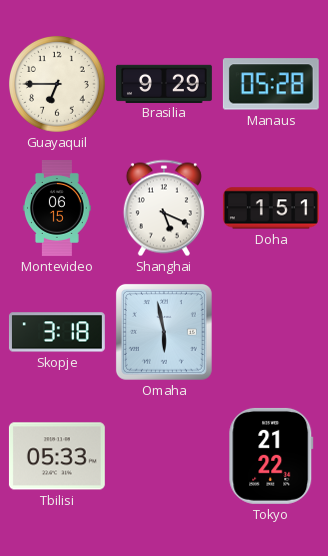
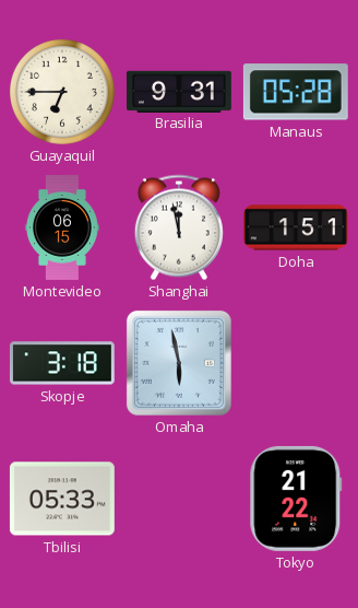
Brasilia: 9:29 -> 9:31
Shanghai: 5:19 -> 11:58
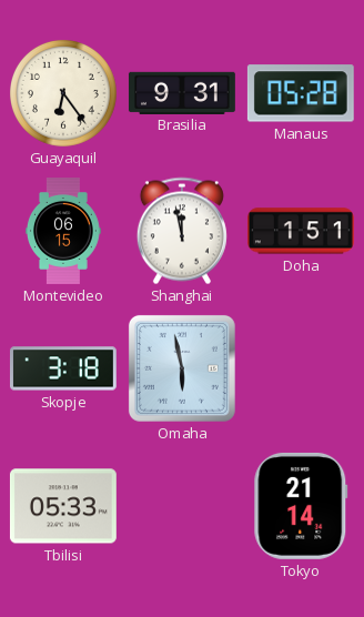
Guayaquil: 6:45 -> 6:24
Tokyo: 21:22 -> 21:14
